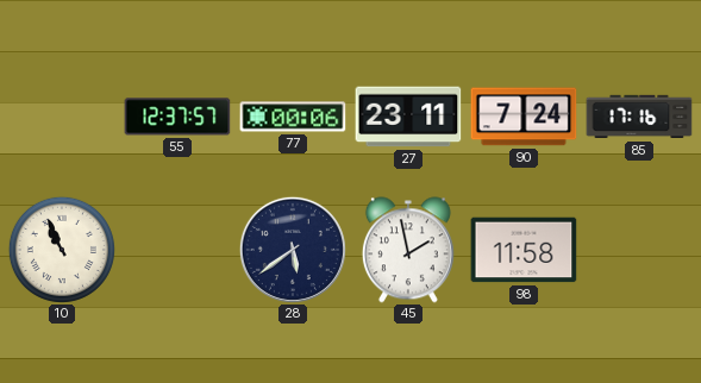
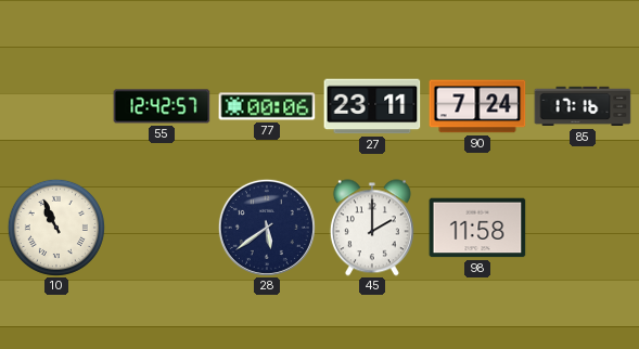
55: 12:37 -> 12:42
45: 1:58 -> 2:00
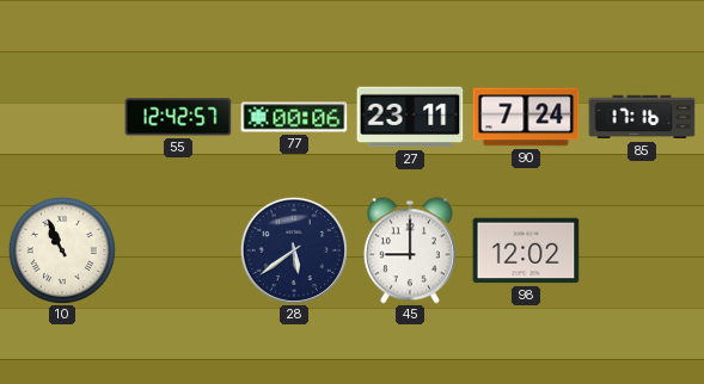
45: 2:00 -> 9:00
98: 11:58 -> 12:02
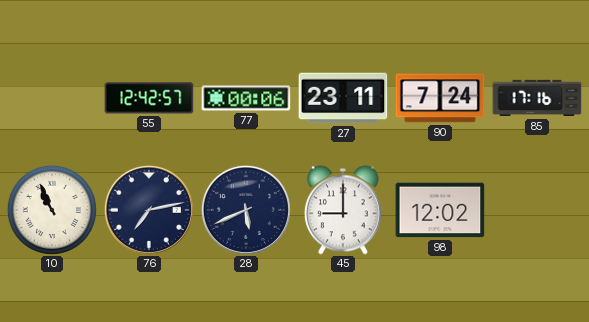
76: none -> 7:13
28: 5:39 -> 5:41
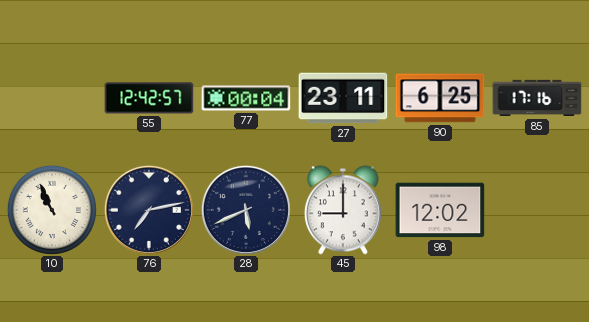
77: 00:06 -> 00:04
90: 7:24 -> 6:25
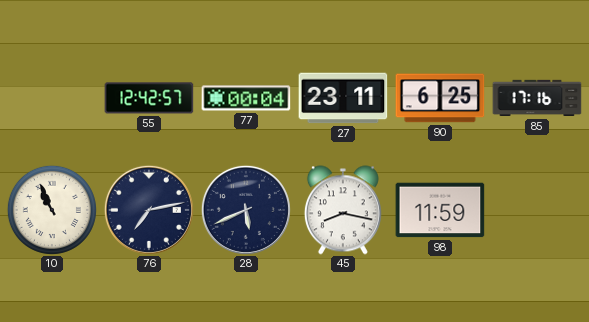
45: 9:00 -> 8:17
98: 12:02 -> 11:59
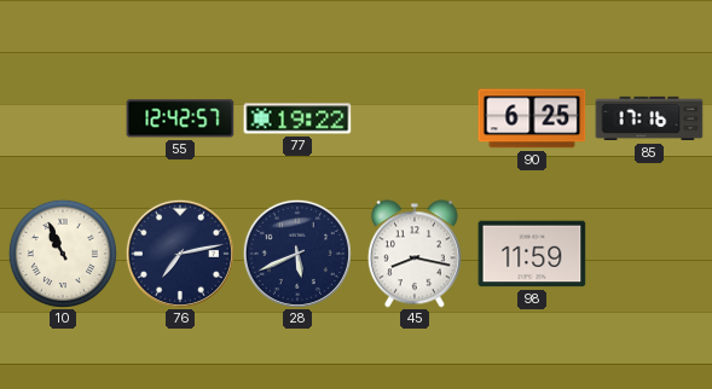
77: 00:04 -> 19:22
27: 23:11 -> none
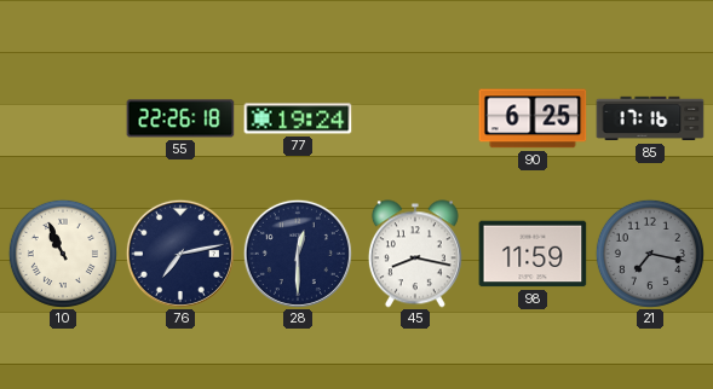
55: 12:42 -> 22:26
77: 19:22 -> 19:24
28: 5:41 -> 12:30
21: none -> 7:17
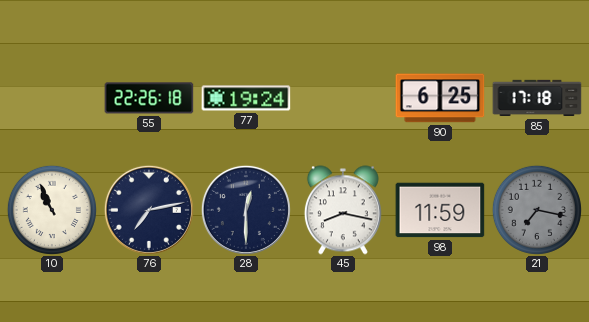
85: 17:16 -> 17:18
